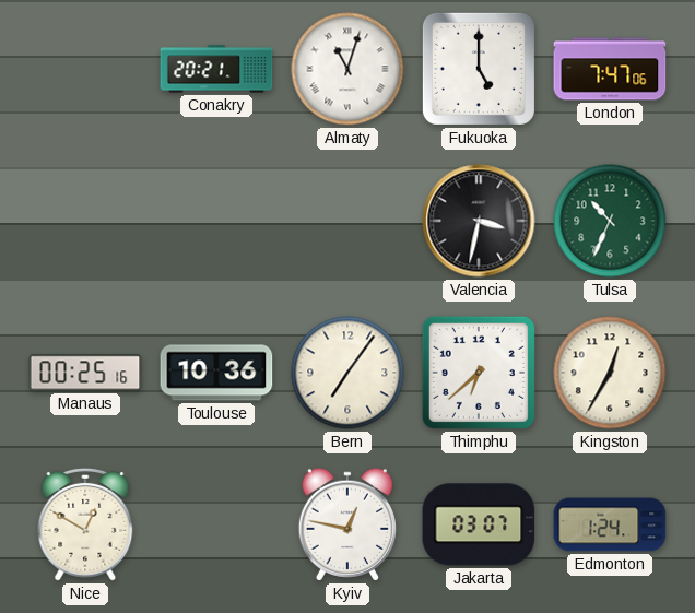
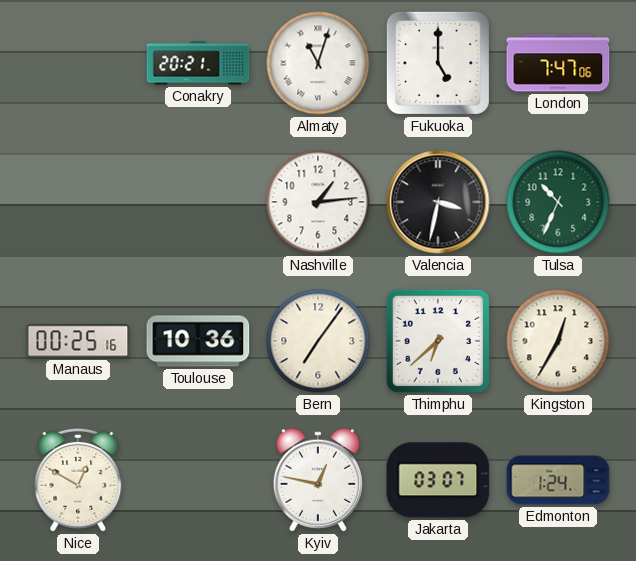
Nashville: none -> 1:14
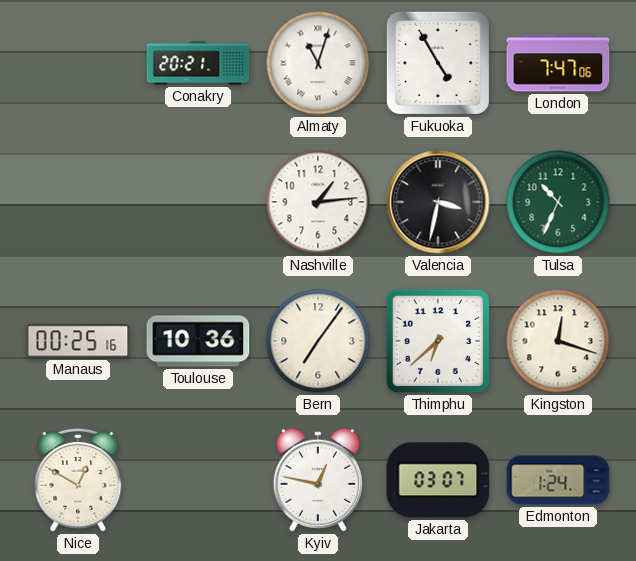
Fukuoka: 5:00 -> 4:55
Kingston: 12:35 -> 12:18
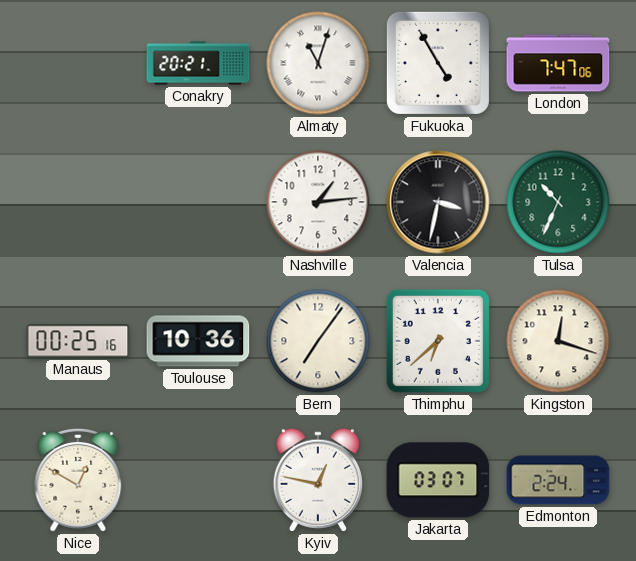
Edmonton: 1:24 -> 2:24
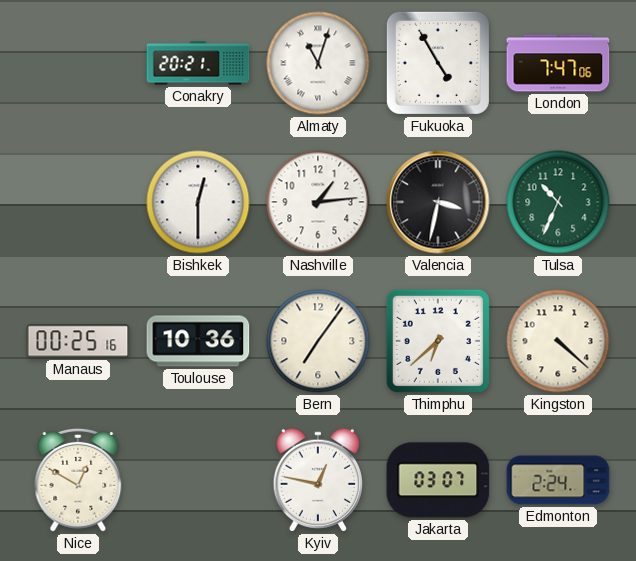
Bishkek: none -> 12:30
Kingston: 12:18 -> 4:22
